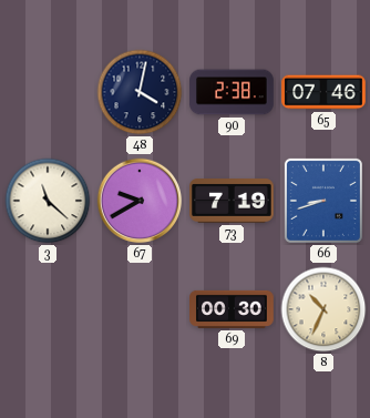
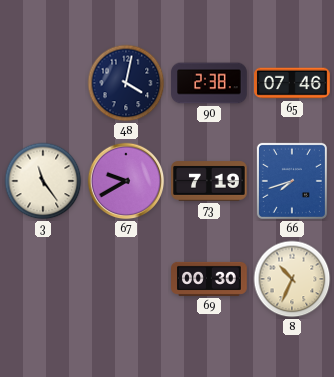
3: 11:22 -> 11:24
66: 8:42 -> 7:42
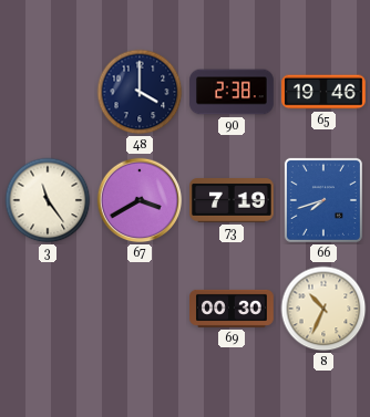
48: 4:02 -> 4:00
65: 07:46 -> 19:46
67: 9:40 -> 3:40
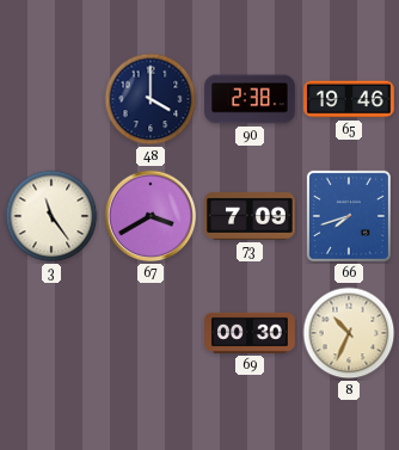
73: 7:19 -> 7:09
